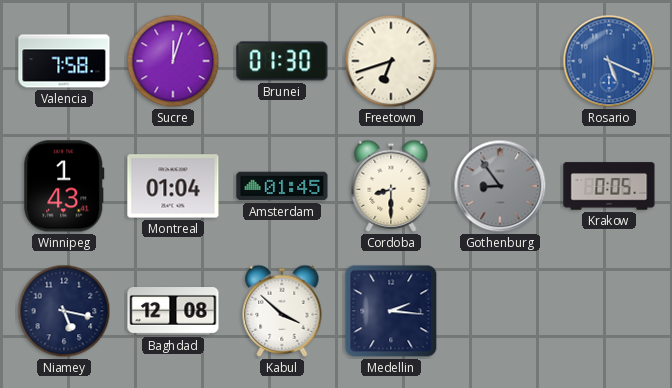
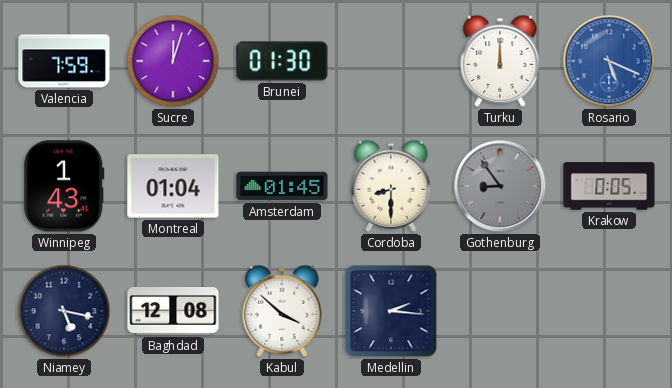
Valencia: 7:58 -> 7:59
Freetown: 6:42 -> none
Turku: none -> 12:00
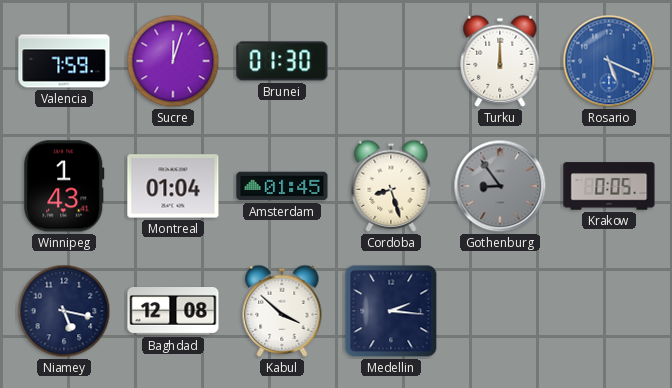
Cordoba: 8:30 -> 8:27
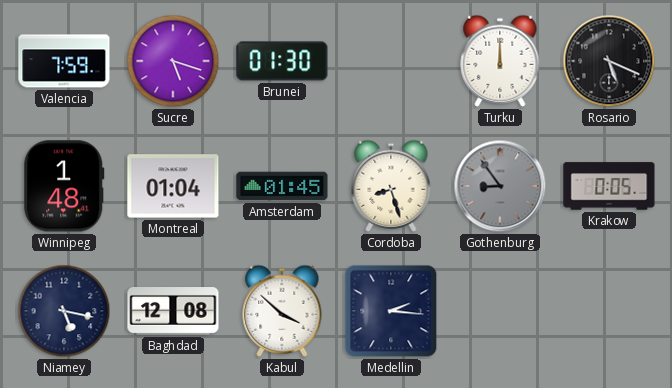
Sucre: 12:03 -> 5:18
Rosario dial: blue -> black
Winnipeg: 1:43 -> 1:48
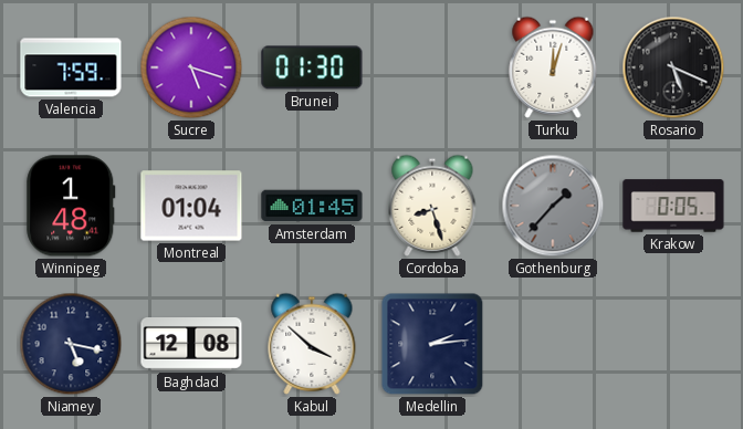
Turku: 12:00 -> 12:03
Gothenburg: 8:54 -> 1:37
Medellin: 2:16 -> 2:14
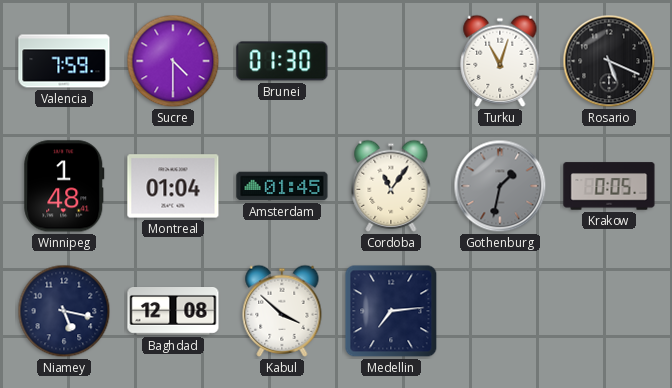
Sucre: 5:18 -> 4:30
Turku: 12:03 -> 11:03
Cordoba: 8:27 -> 11:06
Gothenburg: 1:37 -> 1:32
Medellin: 2:14 -> 7:14
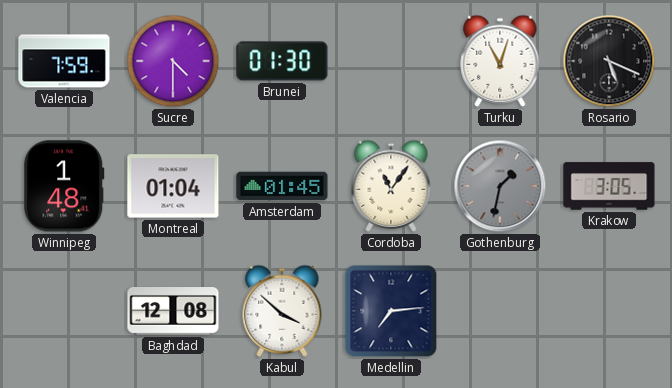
Krakow: 0:05 -> 3:05
Niamey: 5:17 -> none
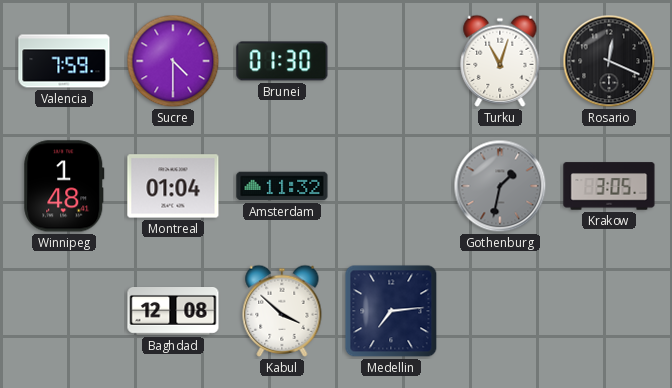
Rosario: 5:19 -> 12:19
Amsterdam: 01:45 -> 11:32
Cordoba: 11:06 -> none
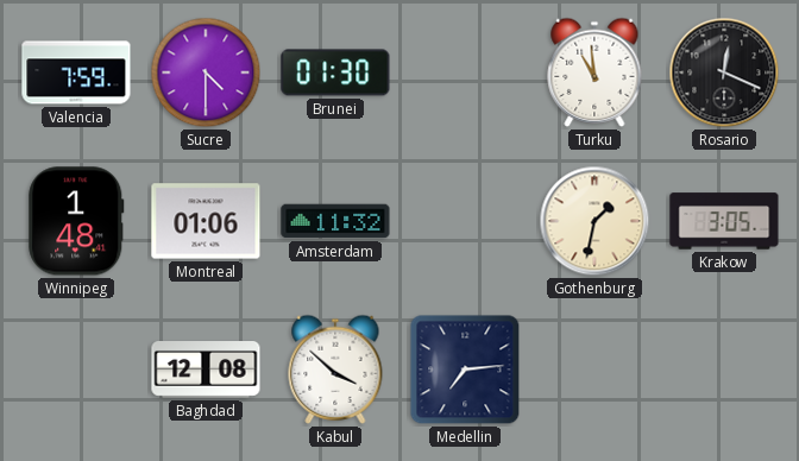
Turku: 11:03 -> 10:59
Montreal: 01:04 -> 01:06
Gothenburg dial: grey -> cream
